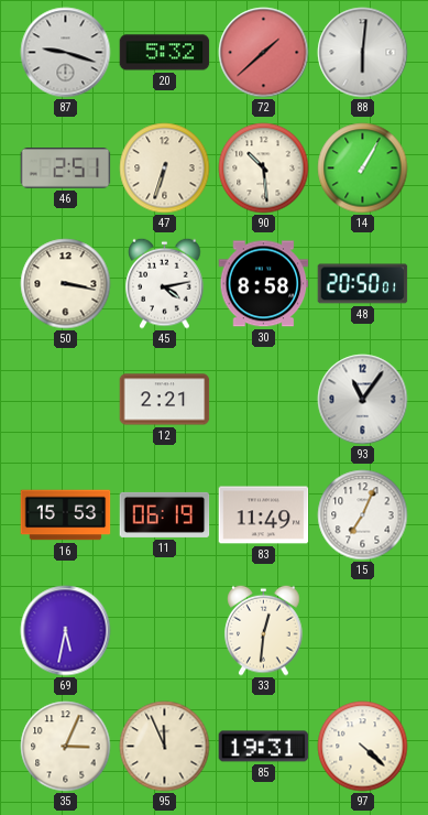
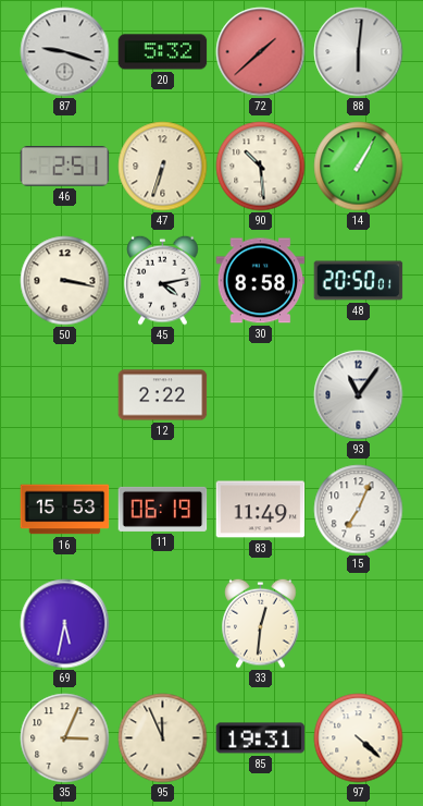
12: 2:21 -> 2:22
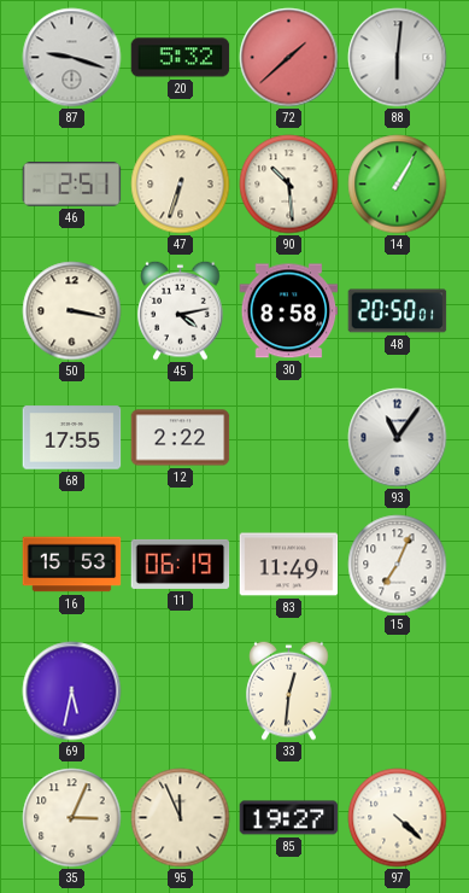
68: none -> 17:55
85: 19:31 -> 19:27
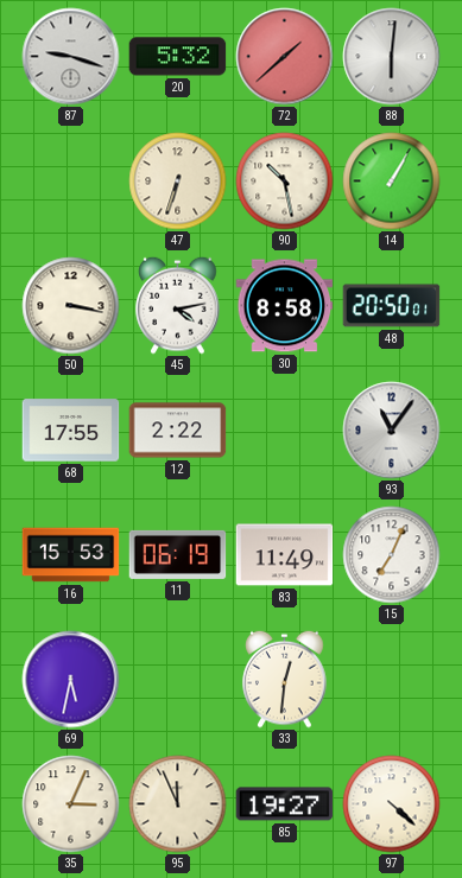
46: 2:51 -> none
90: 10:29 -> 10:28
